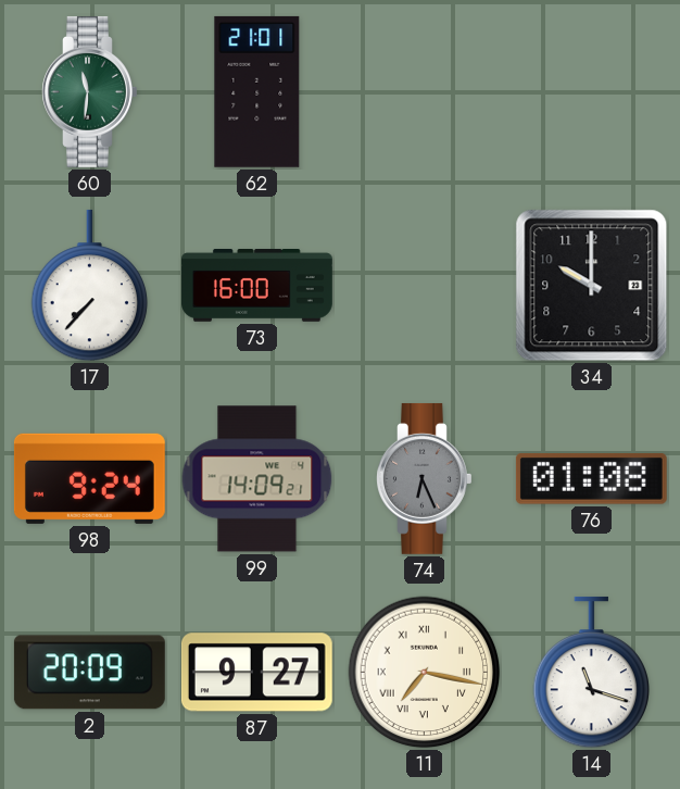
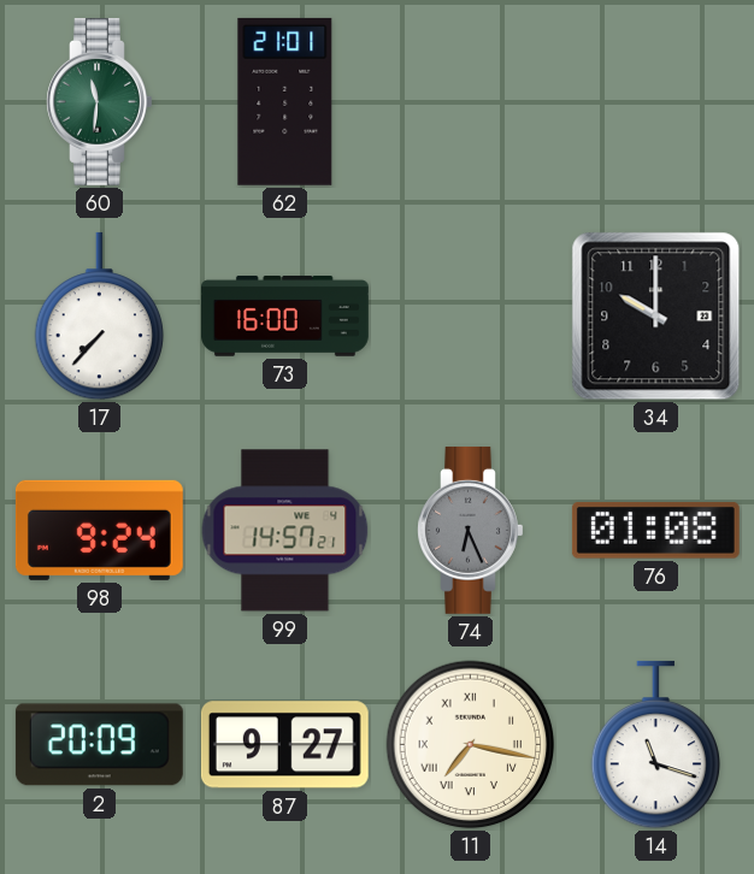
99: 14:09 -> 14:57
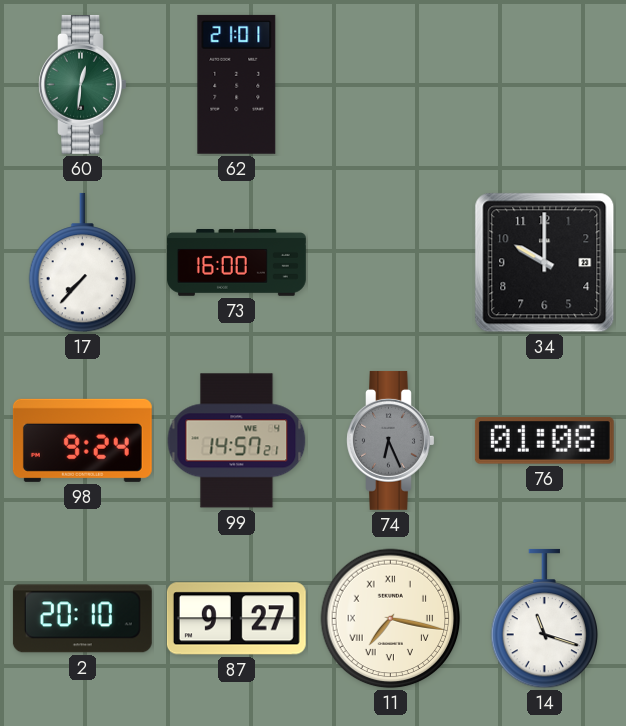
60: 11:31 -> 12:31
2: 20:09 -> 20:10
